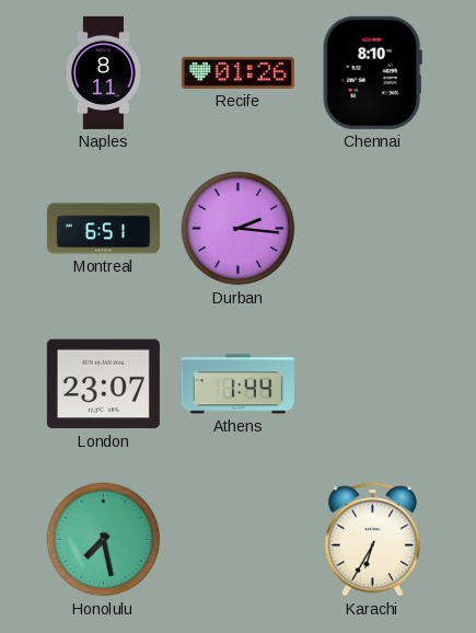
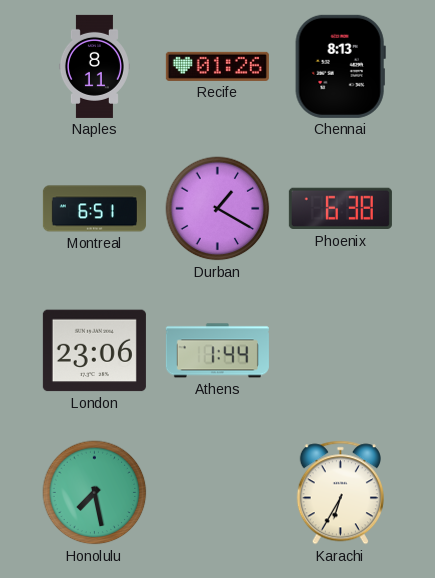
Chennai: 8:10 -> 8:13
Durban: 2:16 -> 1:20
Phoenix: none -> 6:38
London: 23:07 -> 23:06
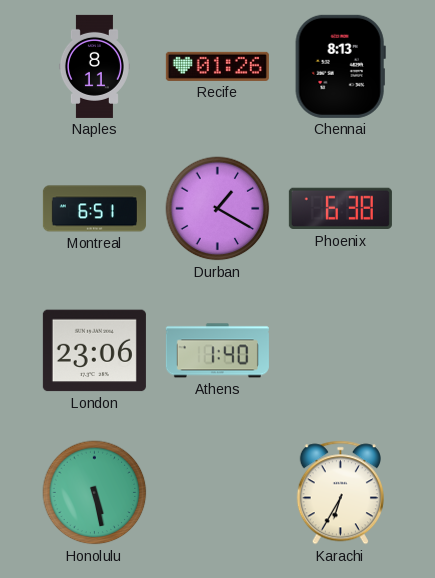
Athens: 1:44 -> 1:40
Honolulu: 7:28 -> 5:28
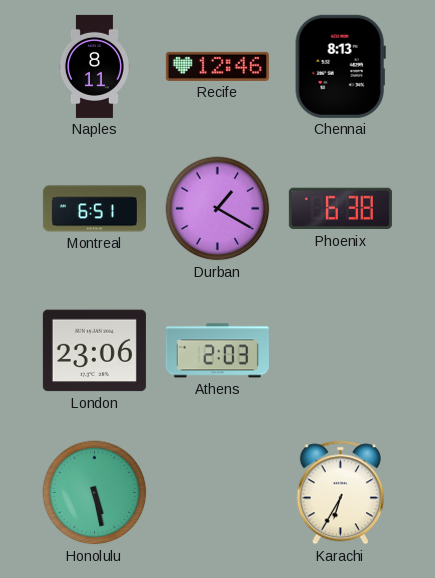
Recife: 01:26 -> 12:46
Athens: 1:40 -> 2:03
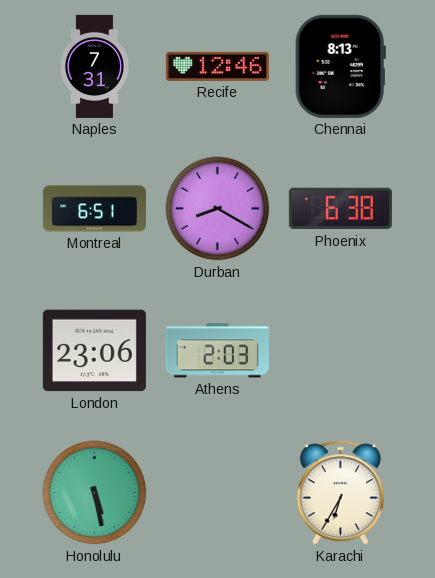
Naples: 8:11 -> 7:31
Durban: 1:20 -> 8:20
